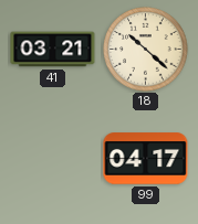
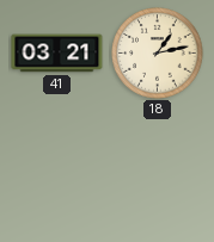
18: 10:22 -> 1:13
99: 04:17 -> none
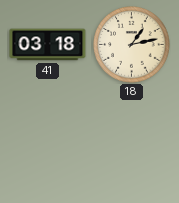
41: 03:21 -> 03:18
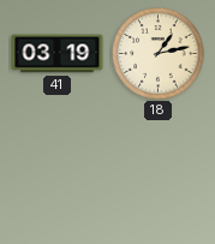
41: 03:18 -> 03:19
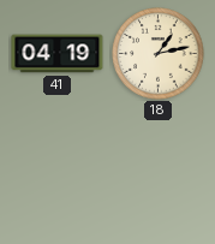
41: 03:19 -> 04:19
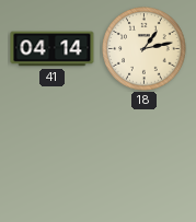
41: 04:19 -> 04:14
